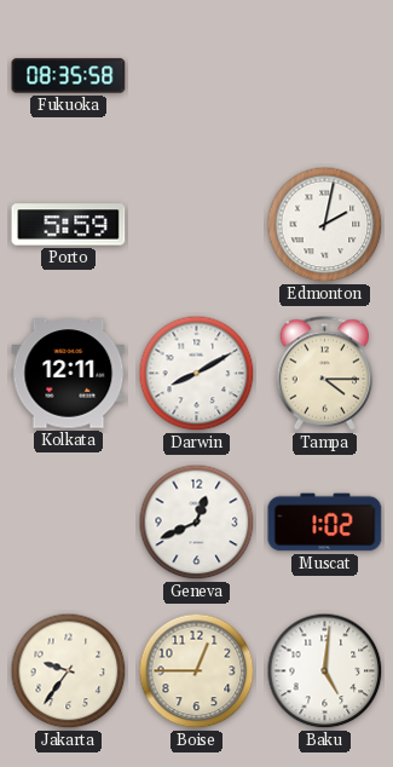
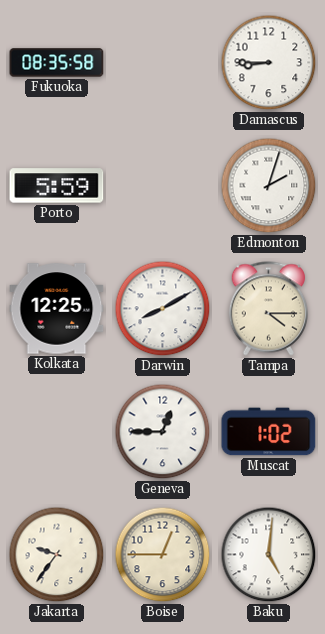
Damascus: none -> 8:45
Edmonton: 2:02 -> 2:03
Kolkata: 12:11 -> 12:25
Geneva: 12:41 -> 12:45
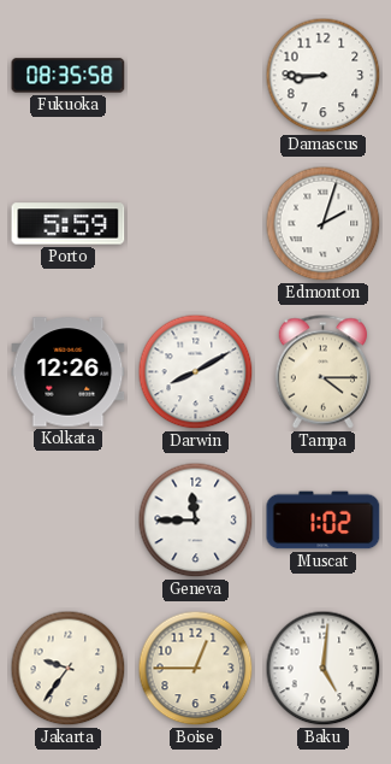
Kolkata: 12:25 -> 12:26
Geneva: 12:45 -> 11:45
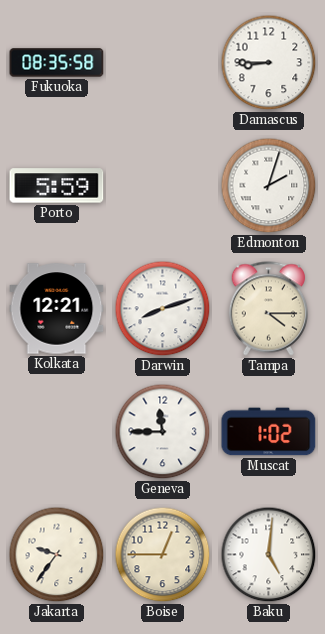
Kolkata: 12:26 -> 12:21
Darwin: 8:10 -> 8:12
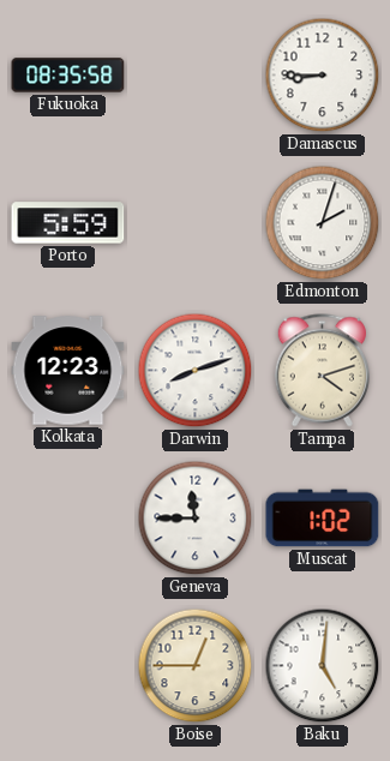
Kolkata: 12:21 -> 12:23
Tampa: 4:15 -> 4:12
Jakarta: 9:36 -> none
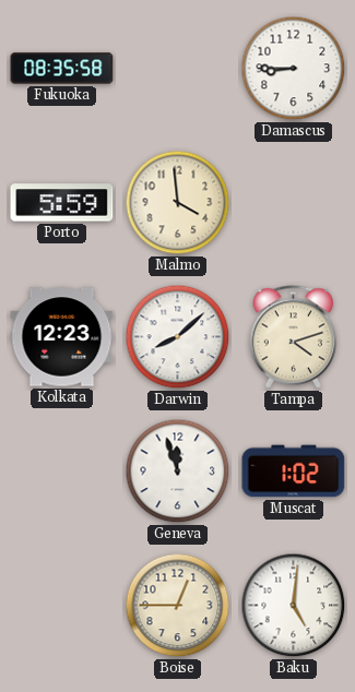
Malmo: none -> 3:59
Edmonton: 2:03 -> none
Darwin: 8:12 -> 8:08
Geneva: 11:45 -> 11:57
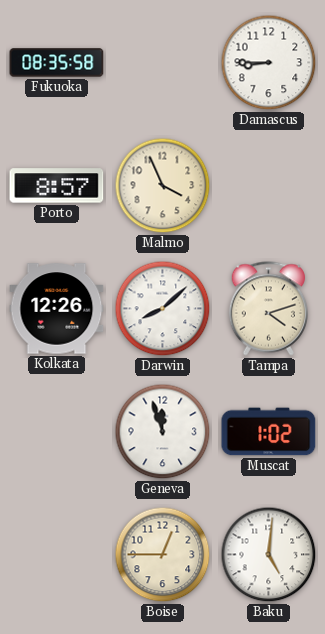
Porto: 5:59 -> 8:57
Malmo: 3:59 -> 3:56
Kolkata: 12:23 -> 12:26
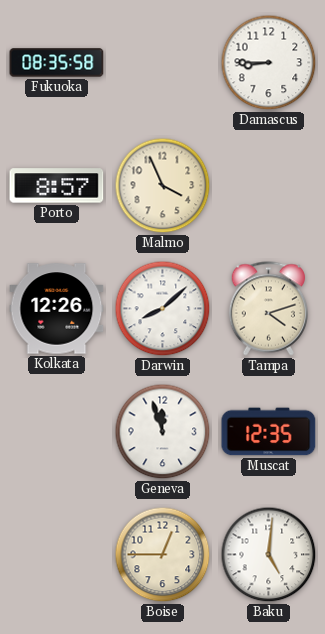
Muscat: 1:02 -> 12:35
